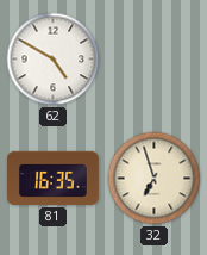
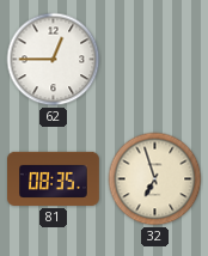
62: 4:50 -> 12:45
81: 16:35 -> 08:35
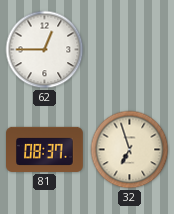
81: 08:35 -> 08:37
